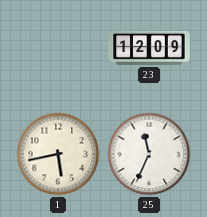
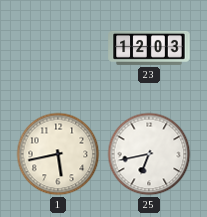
23: 12:09 -> 12:03
25: 11:34 -> 6:43
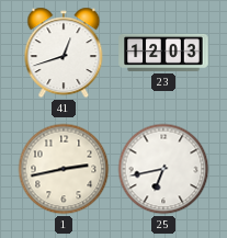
41: none -> 12:42
1: 5:43 -> 2:43
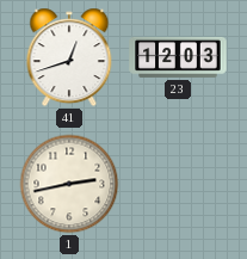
25: 6:43 -> none
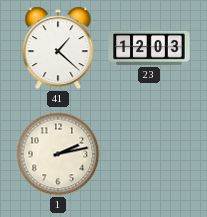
41: 12:42 -> 1:22
1: 2:43 -> 2:13
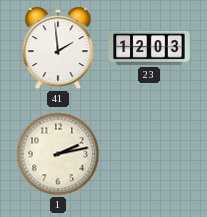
41: 1:22 -> 1:59
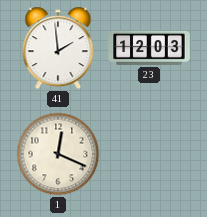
1: 2:13 -> 12:19
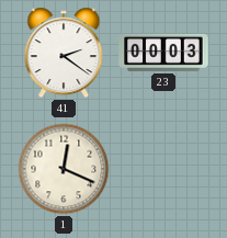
41: 1:59 -> 2:21
23: 12:03 -> 00:03
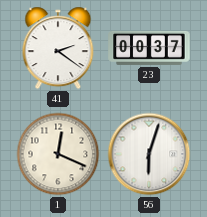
23: 00:03 -> 00:37
56: none -> 6:03
